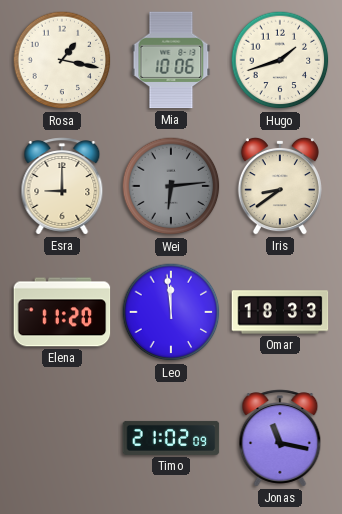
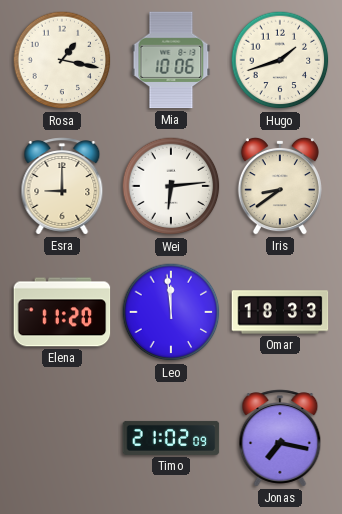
Wei dial: grey -> white
Jonas: 11:17 -> 7:17
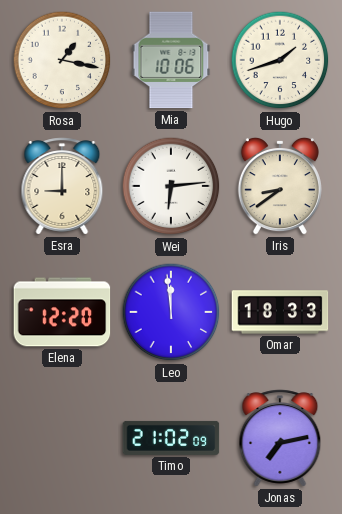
Elena: 11:20 -> 12:20
Jonas: 7:17 -> 7:13
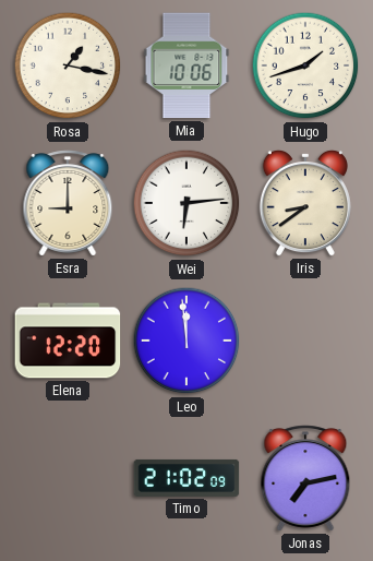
Omar: 18:33 -> none
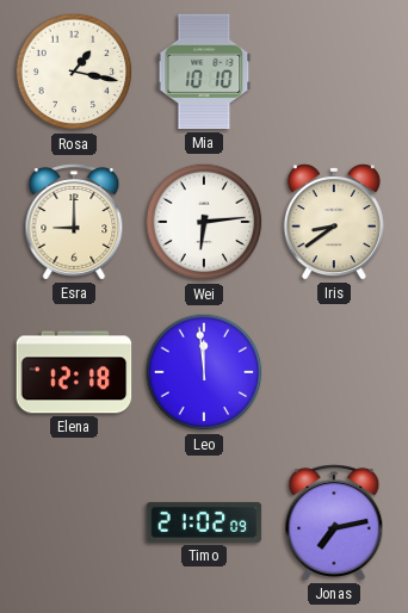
Mia: 10:06 -> 10:10
Hugo: 1:42 -> none
Elena: 12:20 -> 12:18
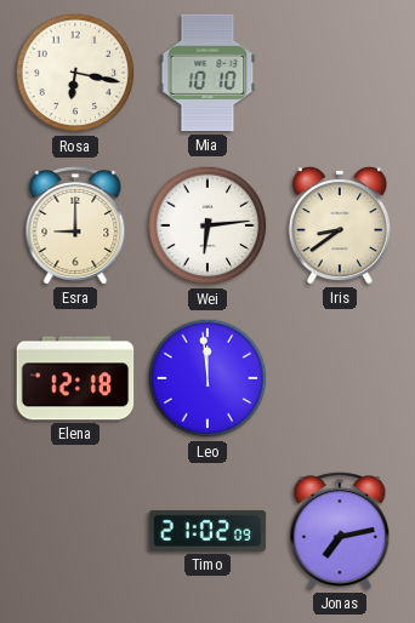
Rosa: 1:17 -> 6:17
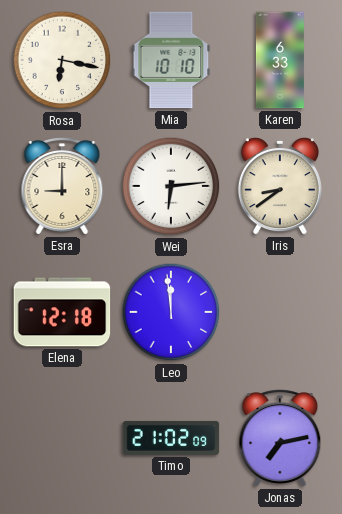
Karen: none -> 6:33
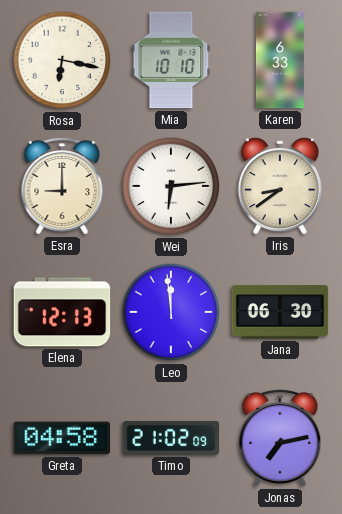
Elena: 12:18 -> 12:13
Jana: none -> 06:30
Greta: none -> 04:58
